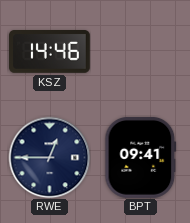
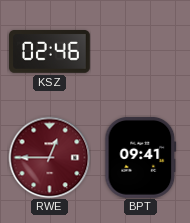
KSZ: 14:46 -> 02:46
RWE dial: navy -> burgundy
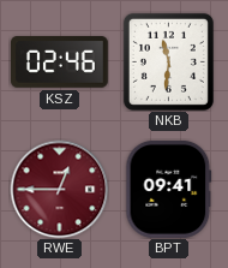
NKB: none -> 11:31
